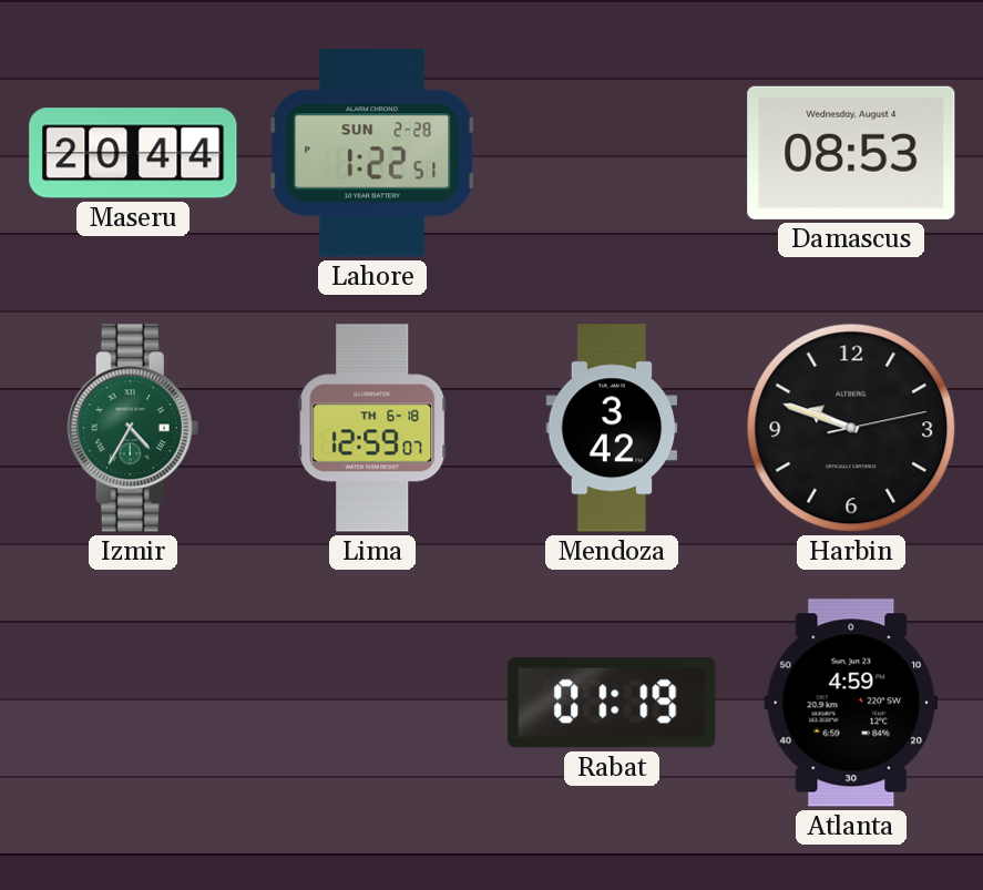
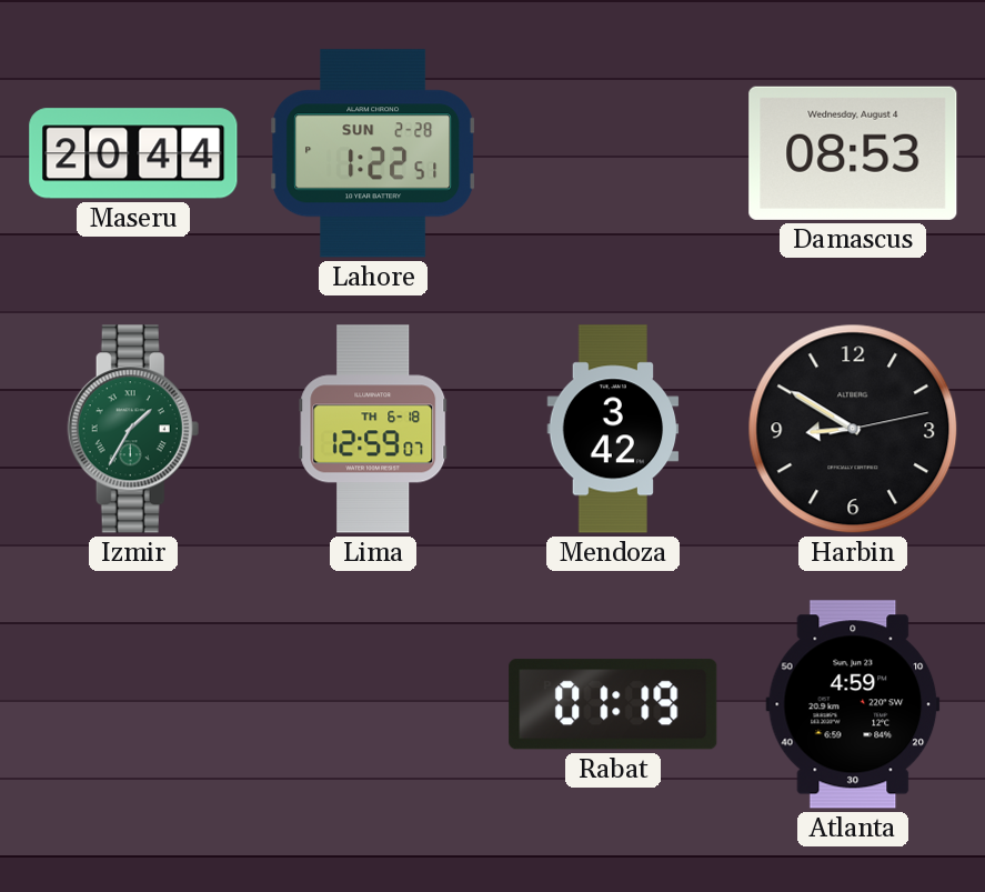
Izmir: 4:35 -> 1:35
Harbin: 9:48 -> 8:50
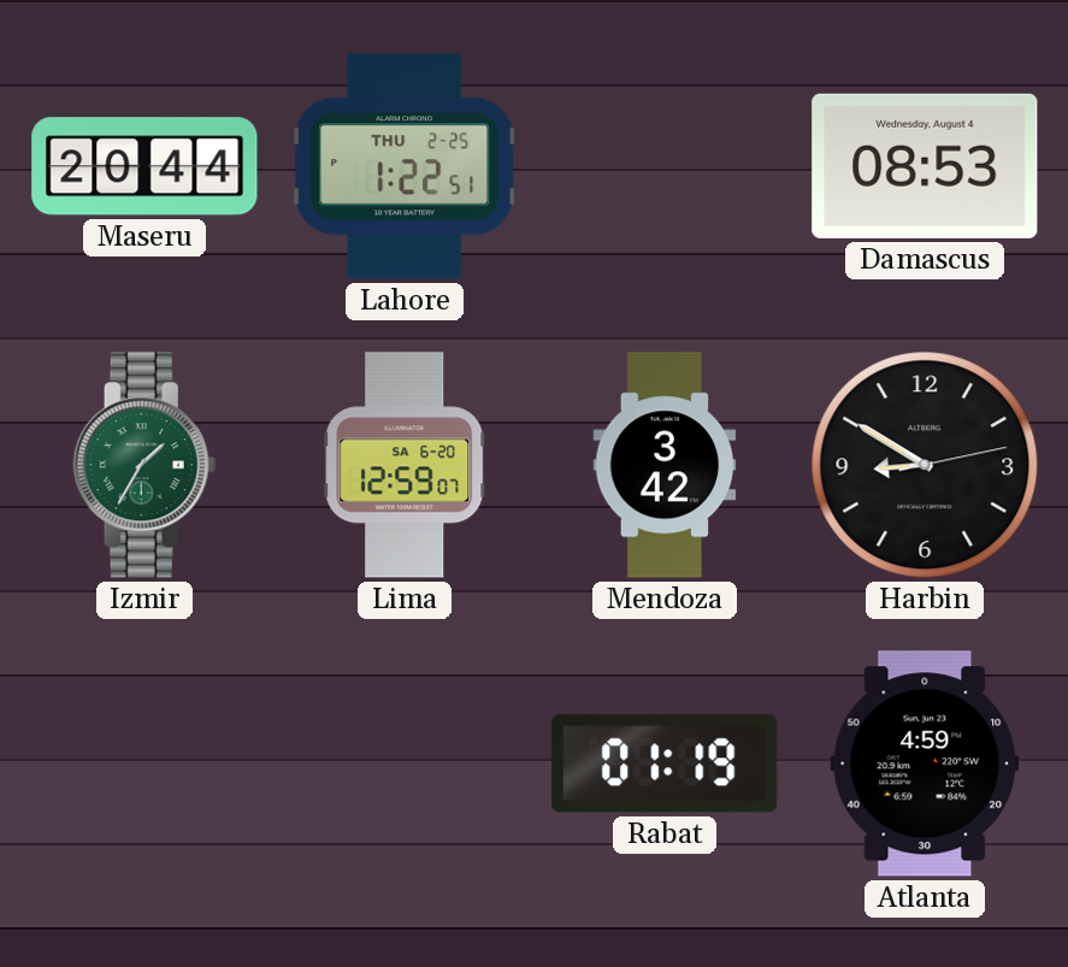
Lahore date: SUN 2-28 -> THU 2-25
Lima date: TH 6-18 -> SA 6-20
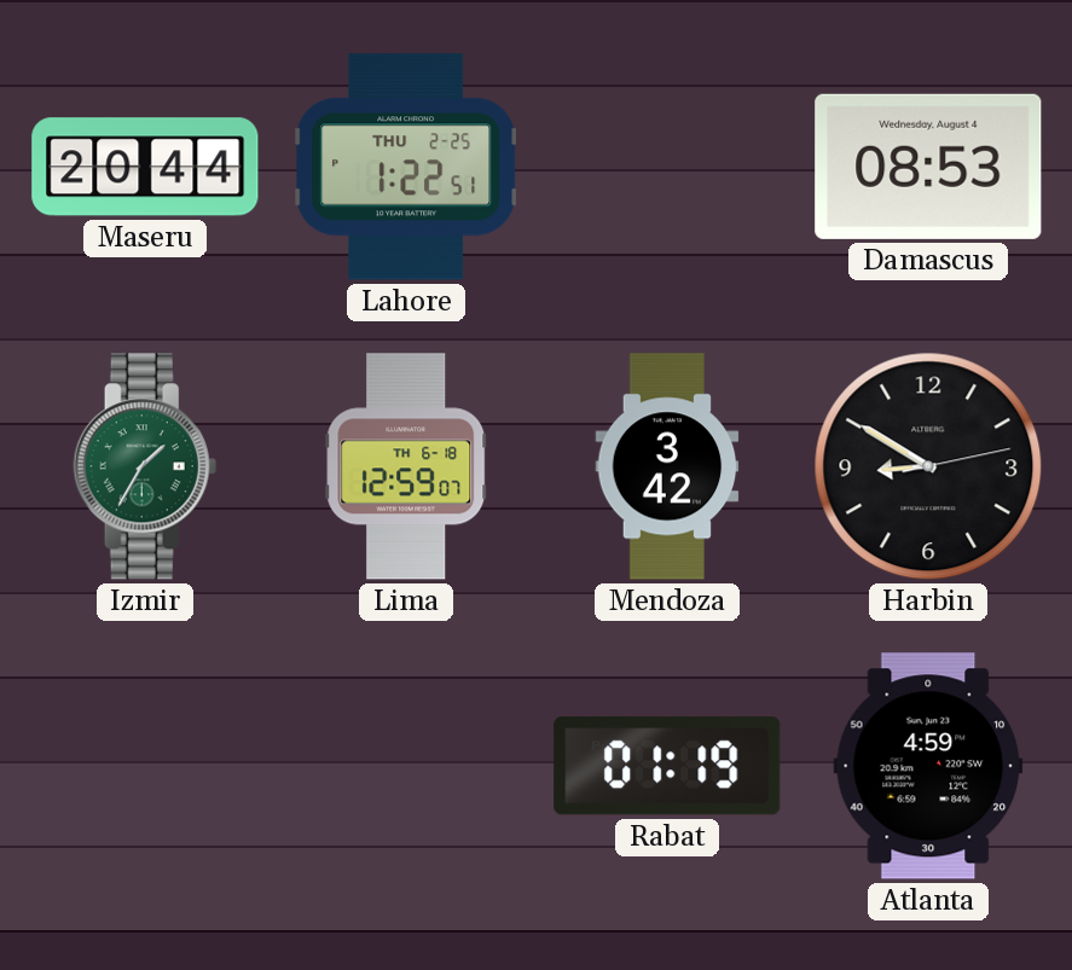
Lima date: SA 6-20 -> TH 6-18
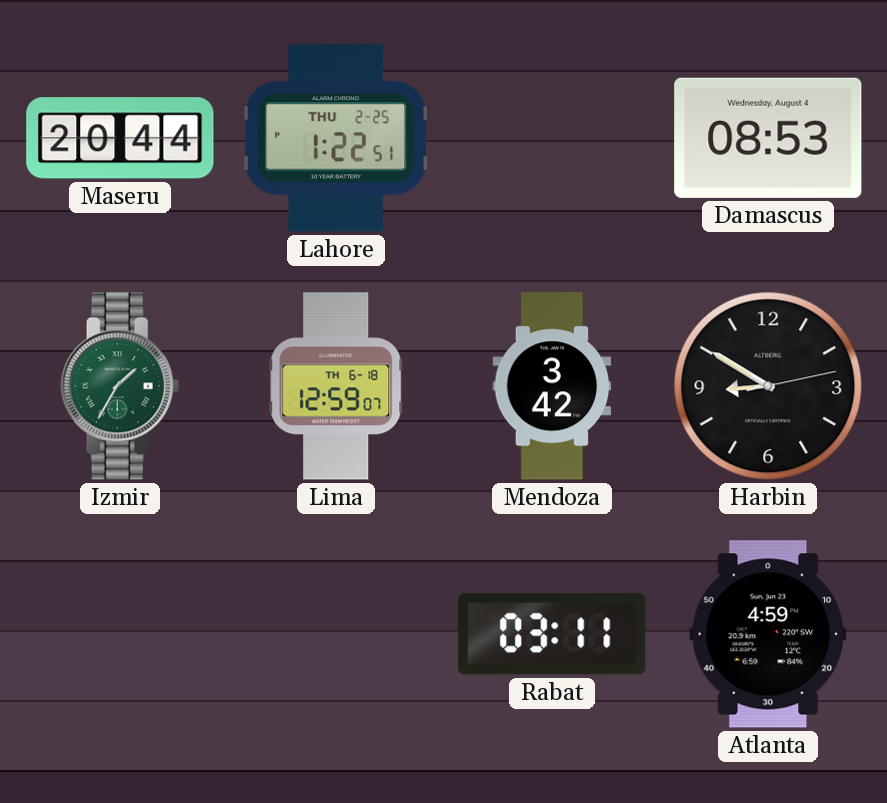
Rabat: 01:19 -> 03:11
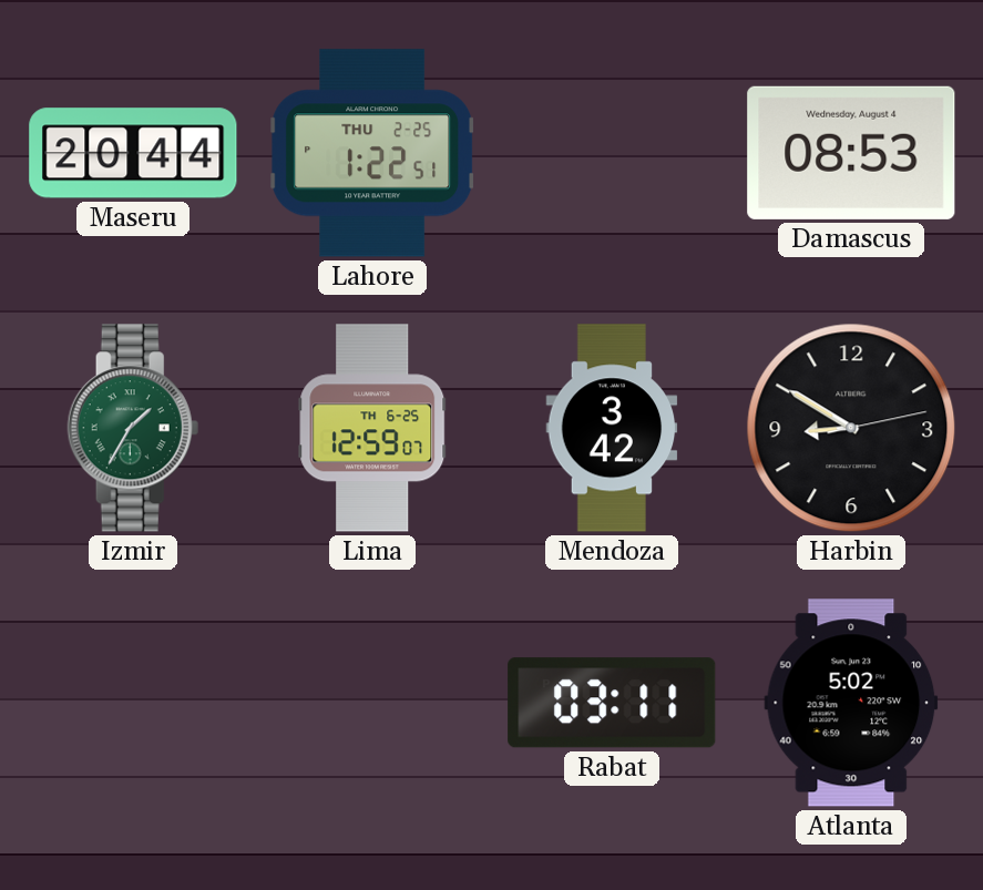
Lima date: TH 6-18 -> TH 6-25
Atlanta: 4:59 -> 5:02
